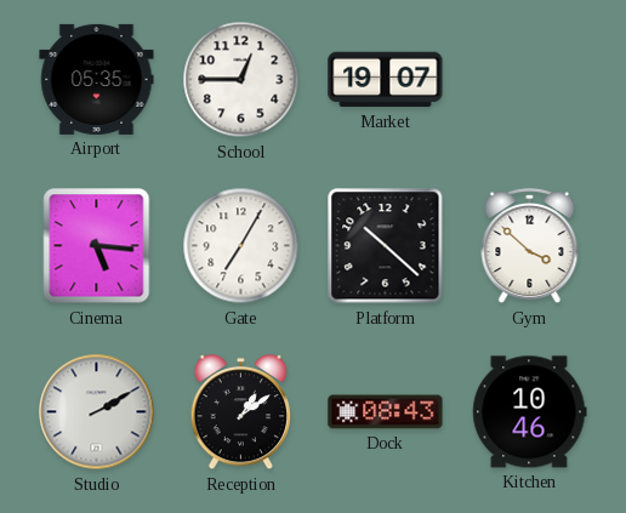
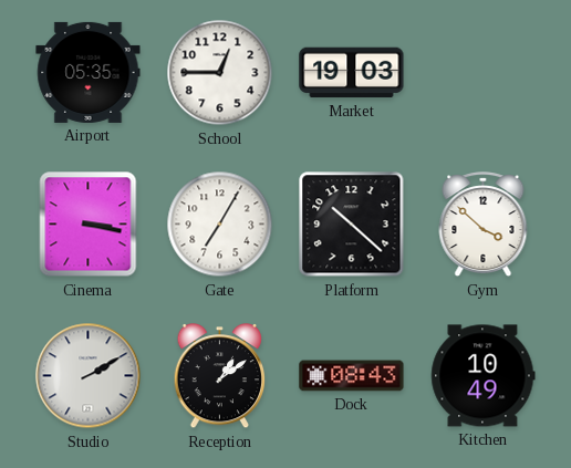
Market: 19:07 -> 19:03
Cinema: 5:16 -> 3:17
Kitchen: 10:46 -> 10:49
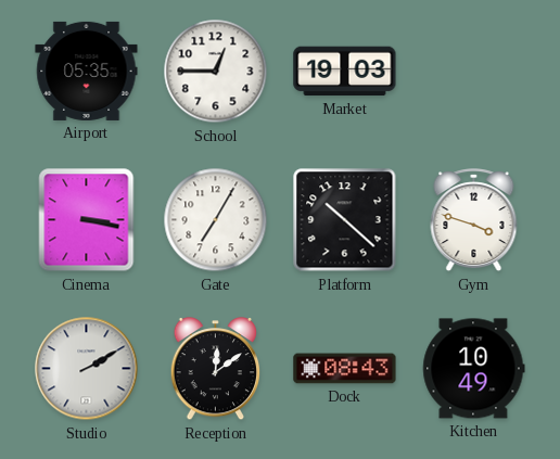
Gym: 3:52 -> 3:48
Reception: 1:09 -> 12:09
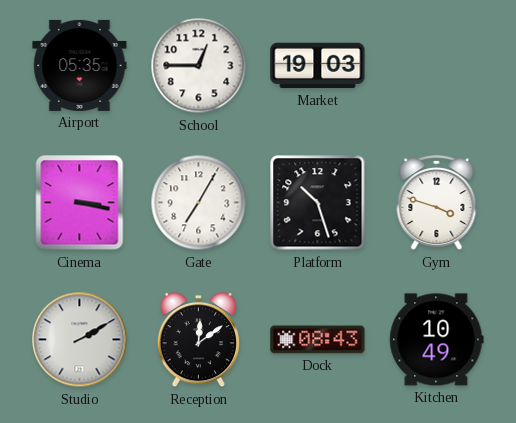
Platform: 10:22 -> 10:27
